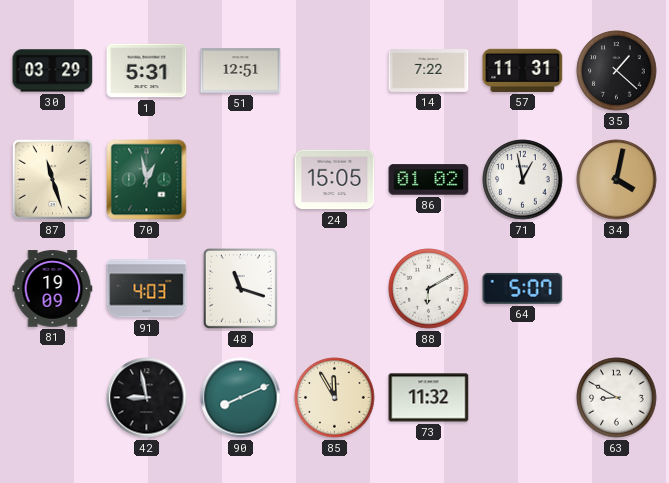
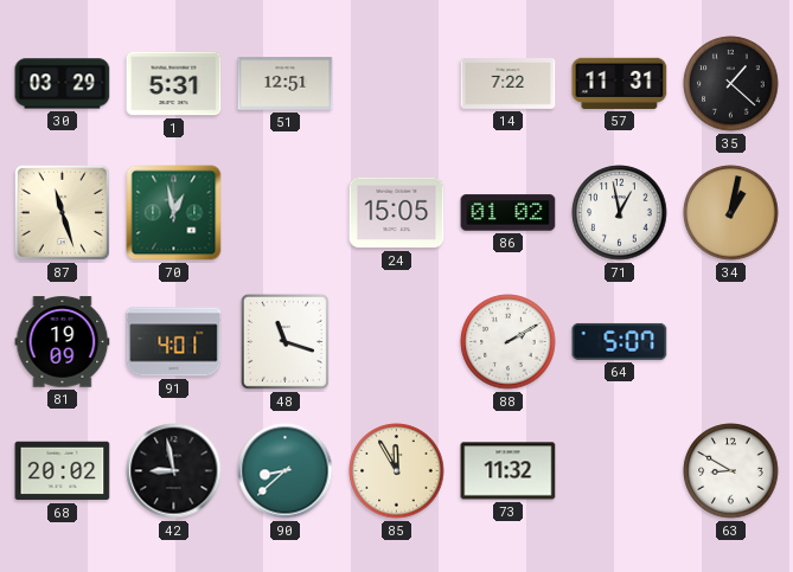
34: 4:02 -> 1:02
91: 4:03 -> 4:01
88: 6:10 -> 2:10
68: none -> 20:02
90: 8:11 -> 8:38
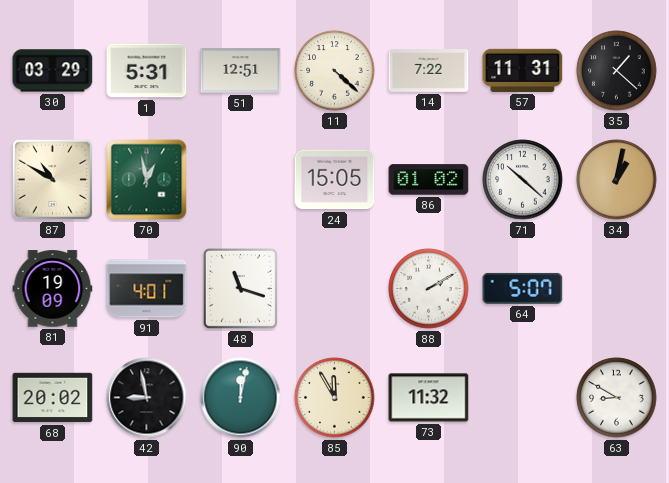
11: none -> 4:22
87: 11:27 -> 10:50
71: 12:58 -> 10:22
90: 8:38 -> 12:02
